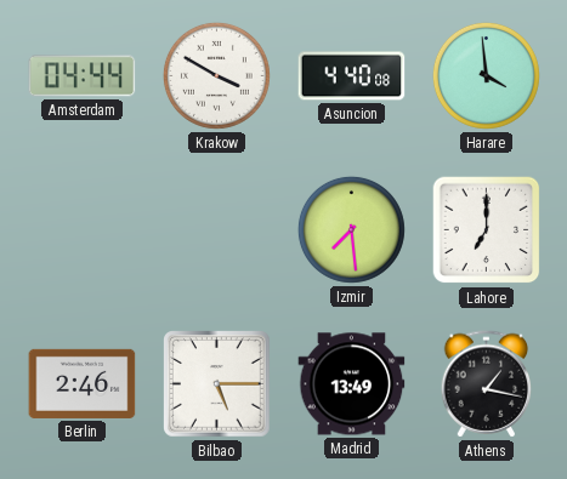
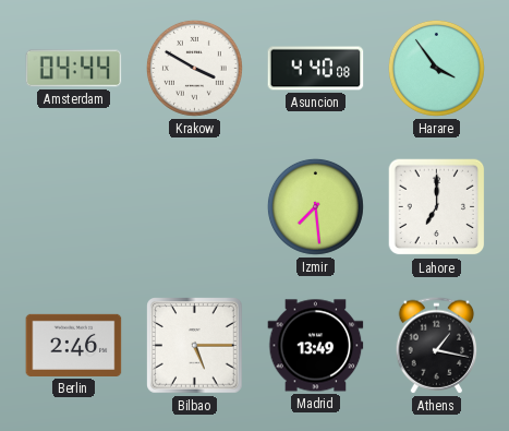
Harare: 3:59 -> 3:54
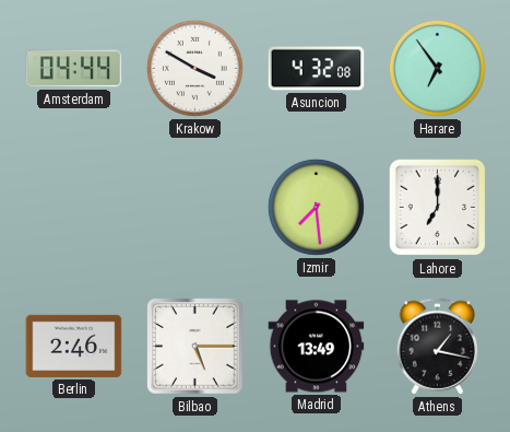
Asuncion: 4:40 -> 4:32
Harare: 3:54 -> 6:54
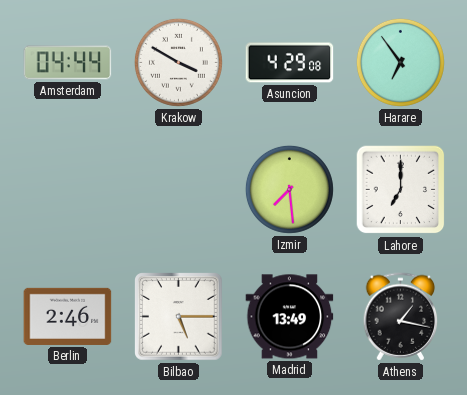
Asuncion: 4:32 -> 4:29
